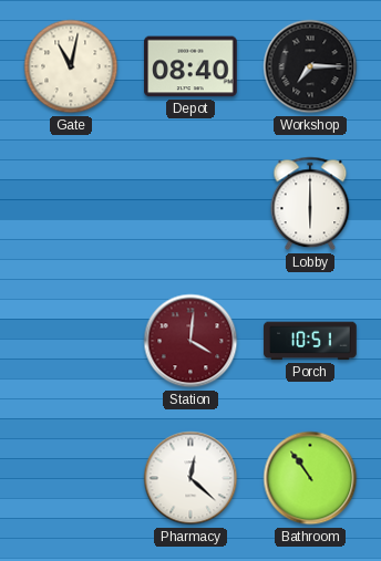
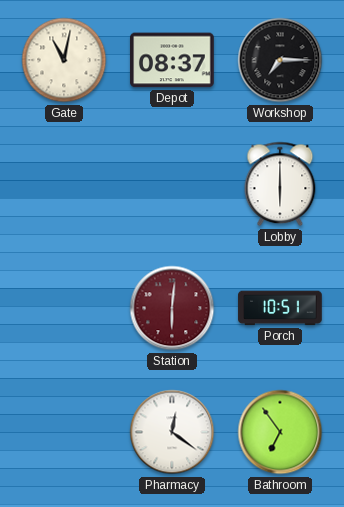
Depot: 08:40 -> 08:37
Station: 4:01 -> 6:01
Pharmacy: 12:22 -> 12:21
Bathroom: 10:54 -> 6:54
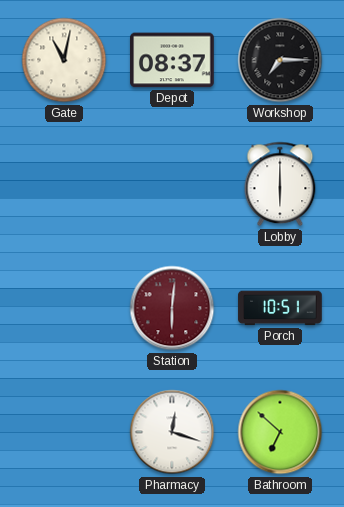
Pharmacy: 12:21 -> 12:18
Bathroom: 6:54 -> 6:52
